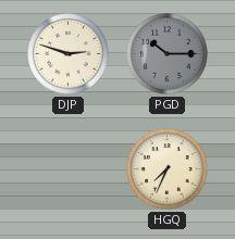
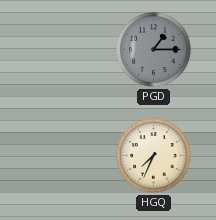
DJP: 2:48 -> none
PGD: 10:15 -> 1:15
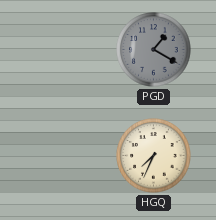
PGD: 1:15 -> 1:20
